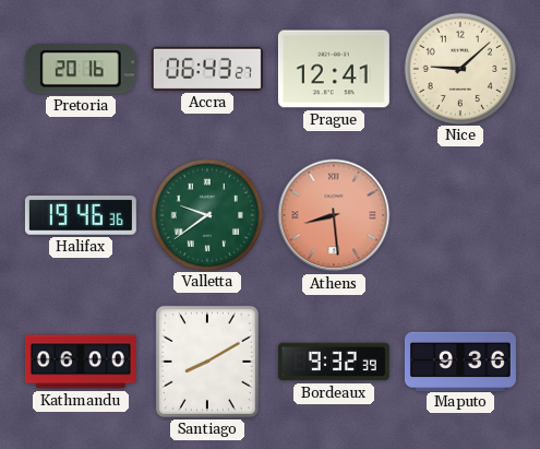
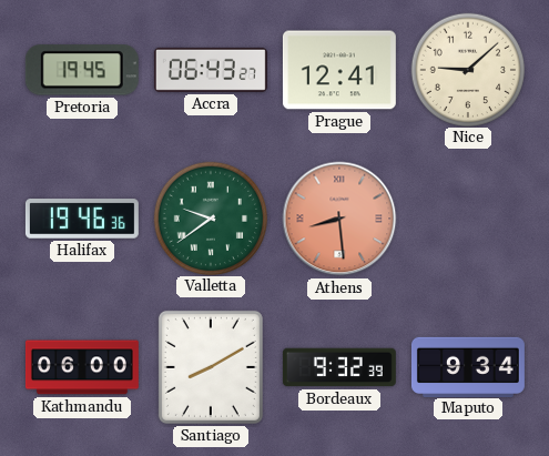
Pretoria: 20:16 -> 19:45
Maputo: 9:36 -> 9:34
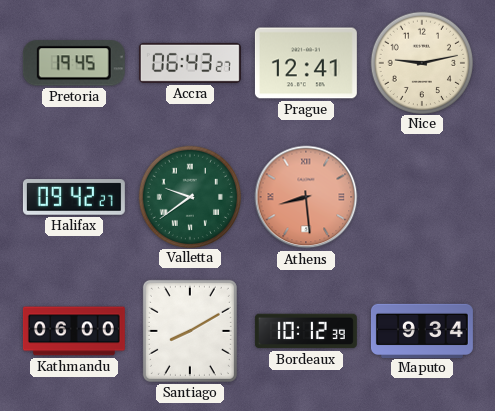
Nice: 9:08 -> 9:13
Halifax: 19:46 -> 09:42
Bordeaux: 9:32 -> 10:12
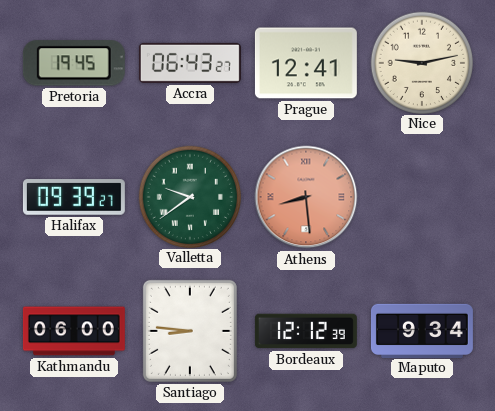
Halifax: 09:42 -> 09:39
Santiago: 8:10 -> 8:46
Bordeaux: 10:12 -> 12:12
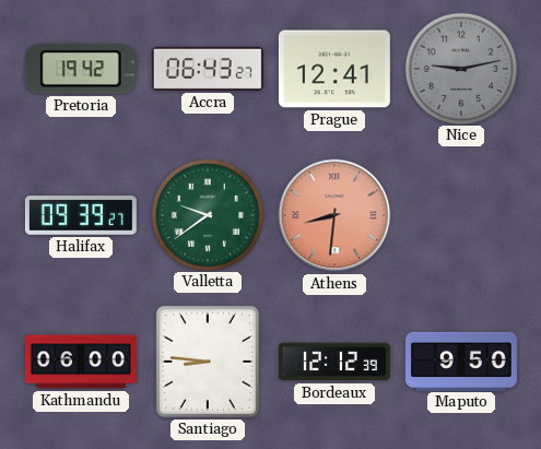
Pretoria: 19:45 -> 19:42
Nice dial: cream -> grey
Athens: 8:29 -> 8:31
Maputo: 9:34 -> 9:50
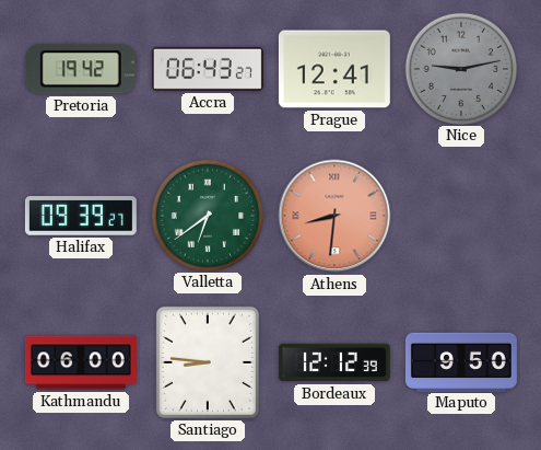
Valletta: 9:39 -> 6:39
